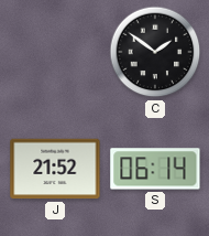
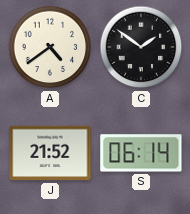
A: none -> 4:39
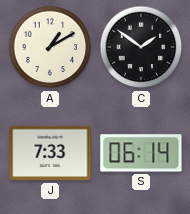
A: 4:39 -> 1:10
J: 21:52 -> 7:33
